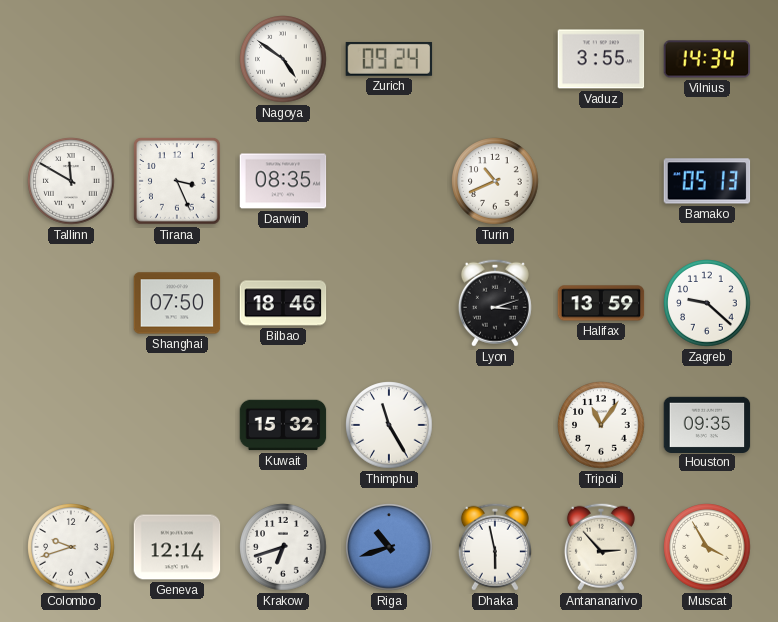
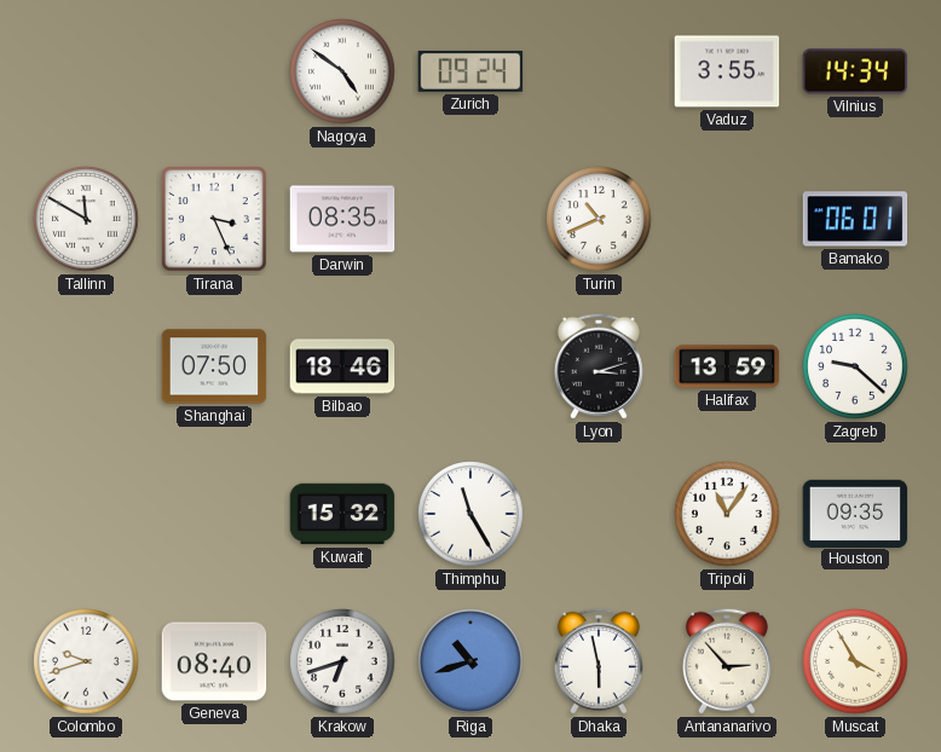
Bamako: 05:13 -> 06:01
Geneva: 12:14 -> 08:40
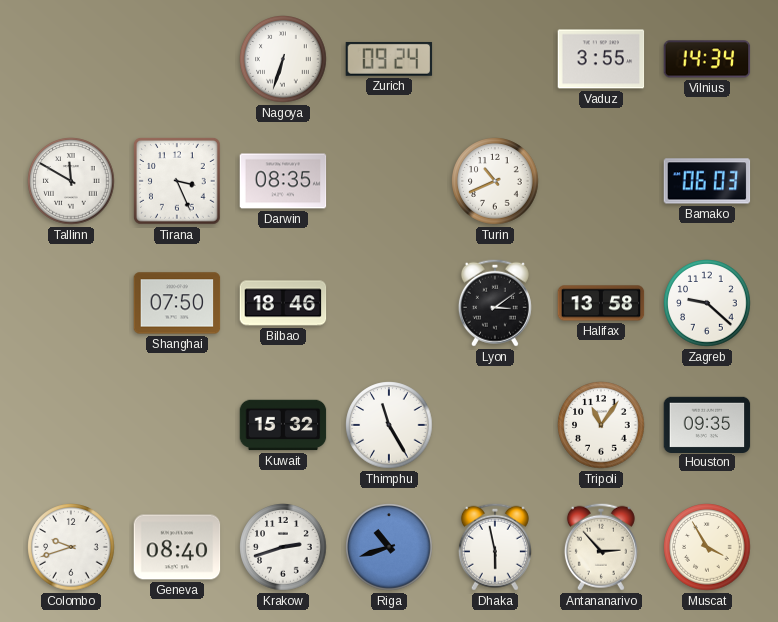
Nagoya: 4:51 -> 6:33
Bamako: 06:01 -> 06:03
Lyon: 3:12 -> 3:09
Halifax: 13:59 -> 13:58
Krakow: 6:42 -> 2:42
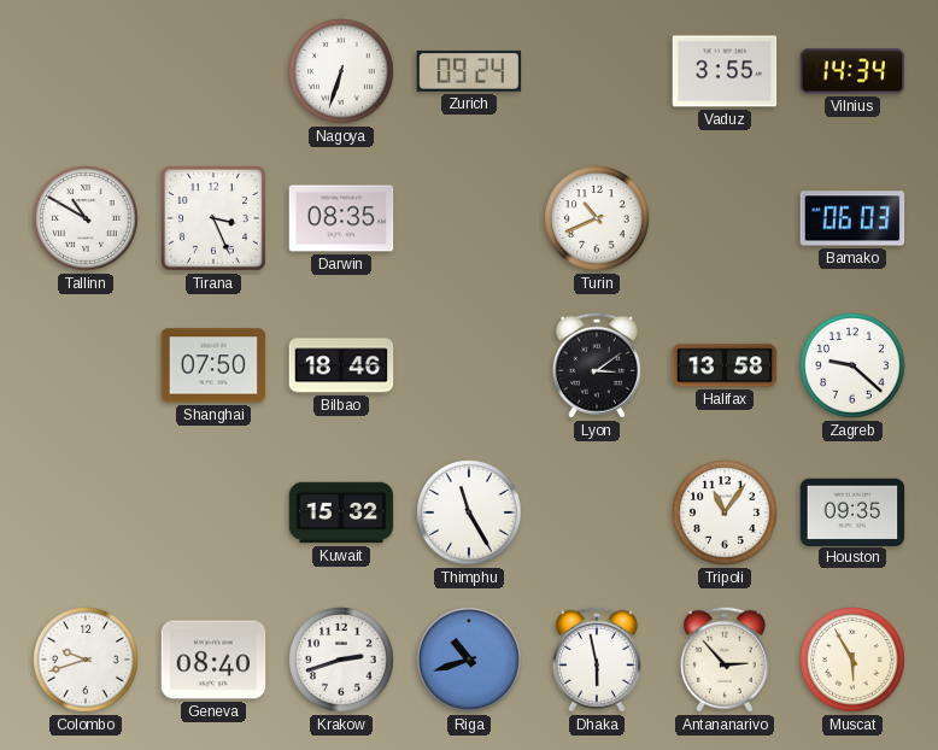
Tallinn: 11:50 -> 10:50
Muscat: 3:55 -> 5:55
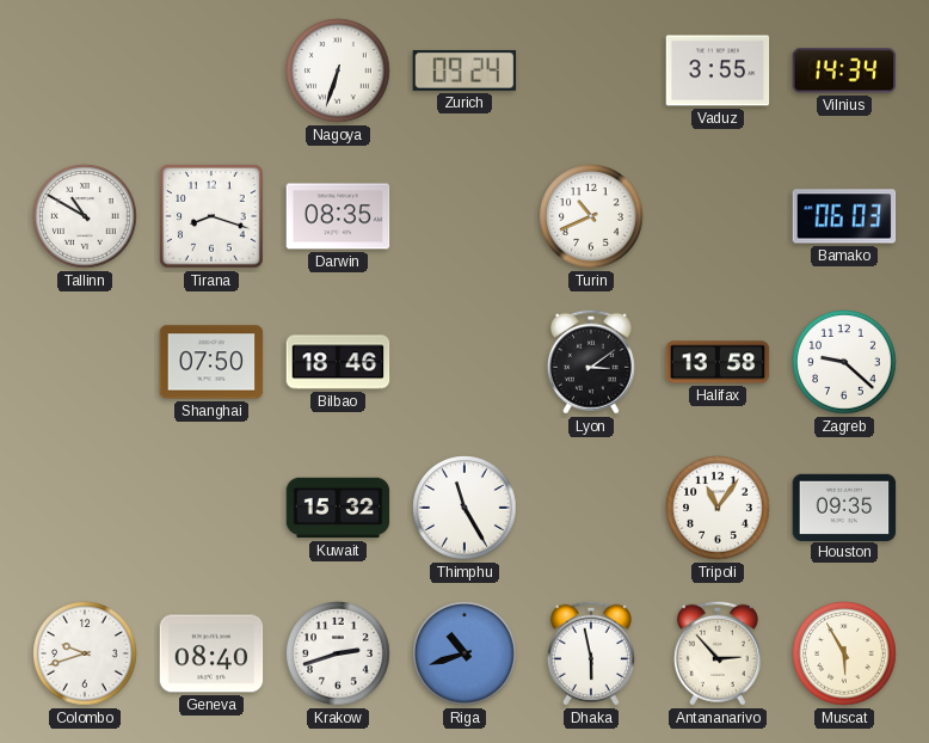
Tirana: 3:26 -> 8:18
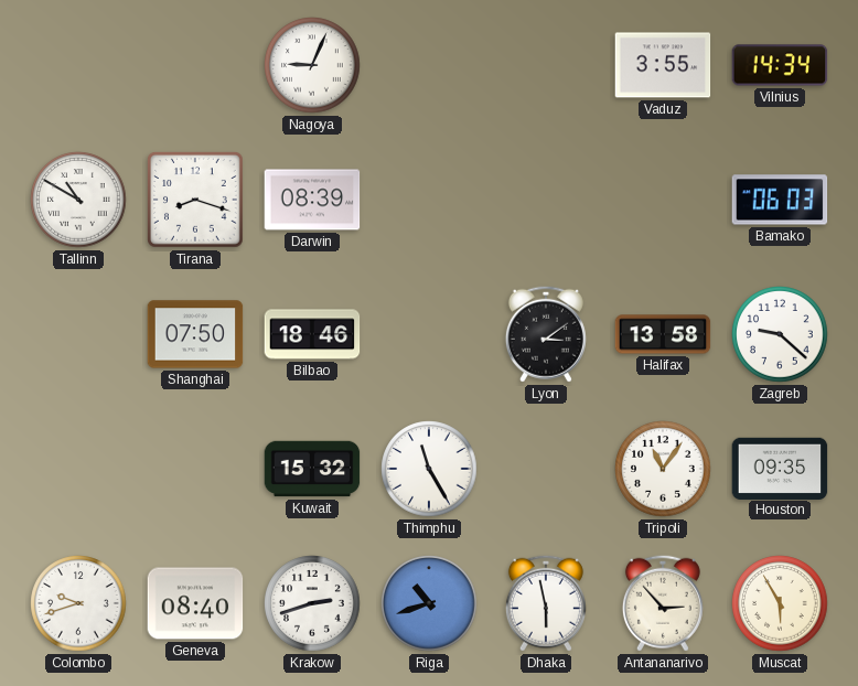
Nagoya: 6:33 -> 9:04
Zurich: 09:24 -> none
Darwin: 08:35 -> 08:39
Turin: 10:41 -> none
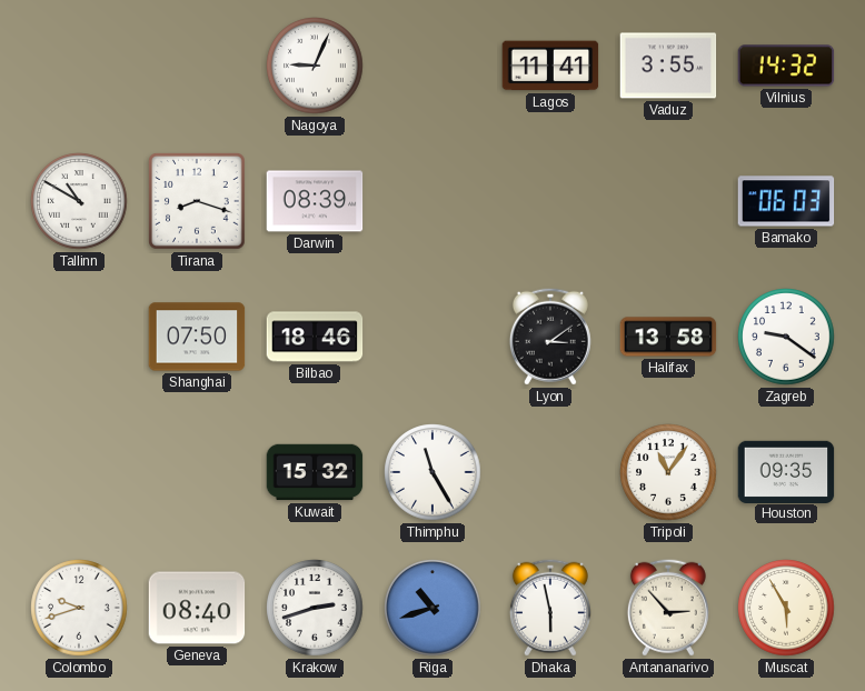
Lagos: none -> 11:41
Vilnius: 14:34 -> 14:32
Zagreb: 9:22 -> 9:21
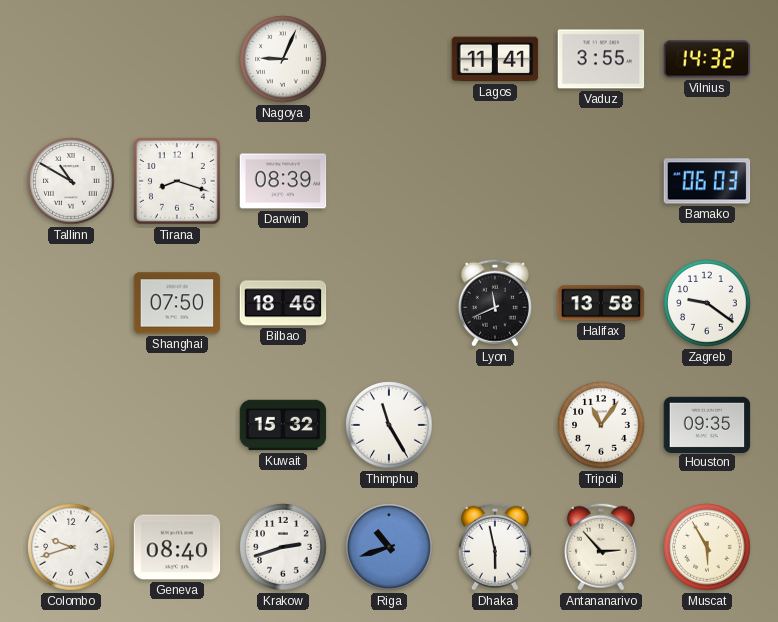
Lyon: 3:09 -> 11:41
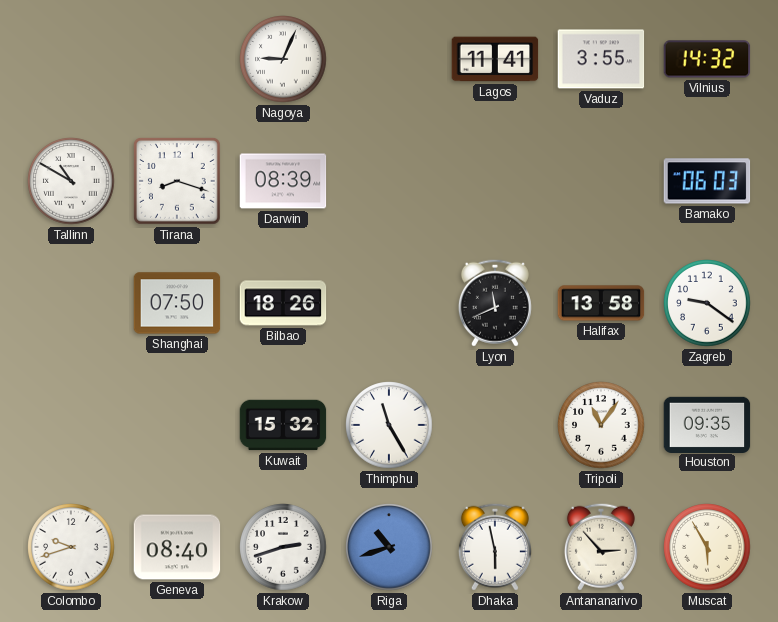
Bilbao: 18:46 -> 18:26
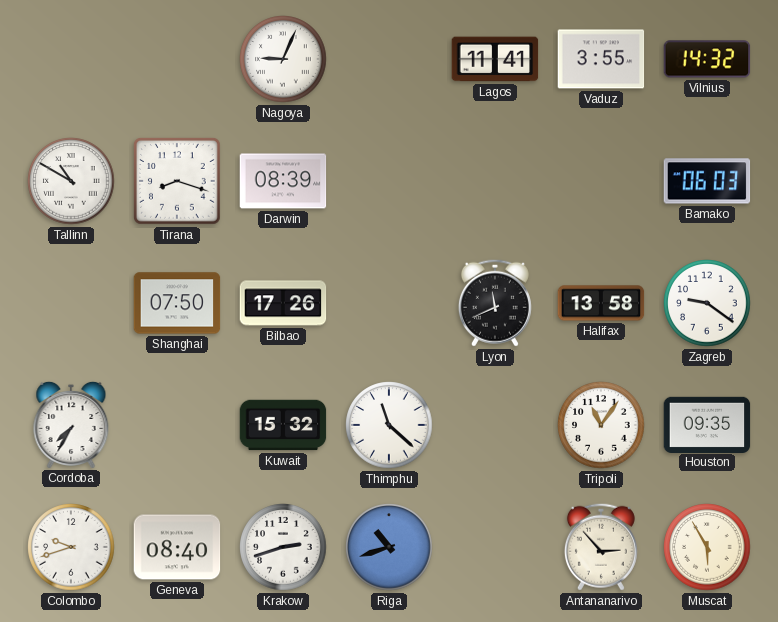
Bilbao: 18:26 -> 17:26
Cordoba: none -> 7:35
Thimphu: 11:25 -> 11:22
Dhaka: 5:58 -> none
